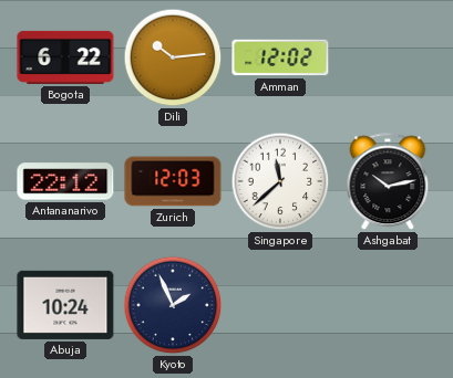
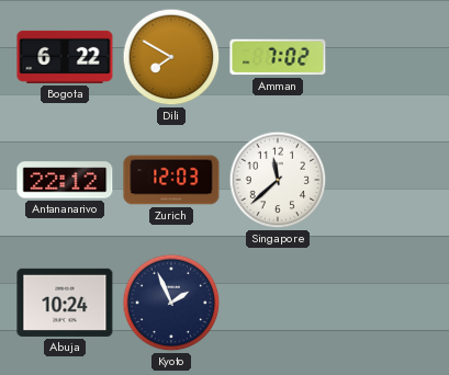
Dili: 10:14 -> 7:50
Amman: 12:02 -> 7:02
Ashgabat: 10:13 -> none
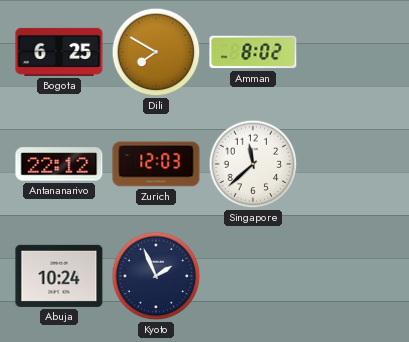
Bogota: 6:22 -> 6:25
Amman: 7:02 -> 8:02
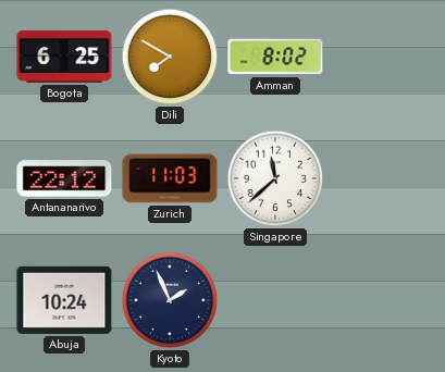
Zurich: 12:03 -> 11:03
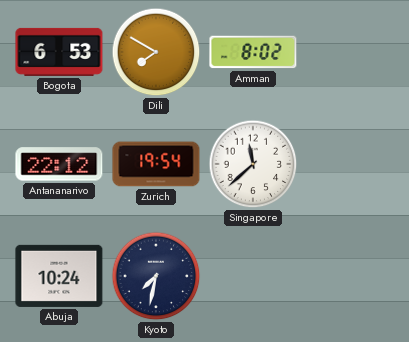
Bogota: 6:25 -> 6:53
Zurich: 11:03 -> 19:54
Kyoto: 1:56 -> 7:32
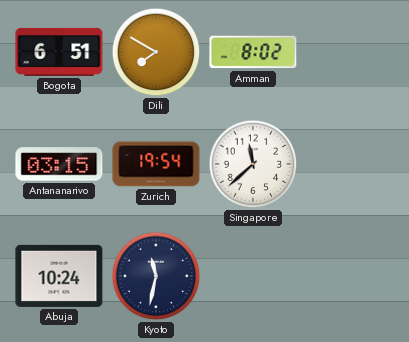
Bogota: 6:53 -> 6:51
Antananarivo: 22:12 -> 03:15
Kyoto: 7:32 -> 11:32
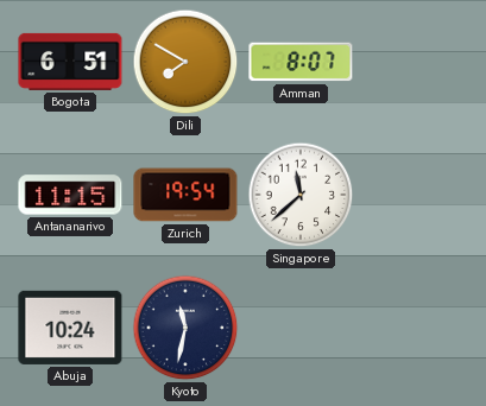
Amman: 8:02 -> 8:07
Antananarivo: 03:15 -> 11:15
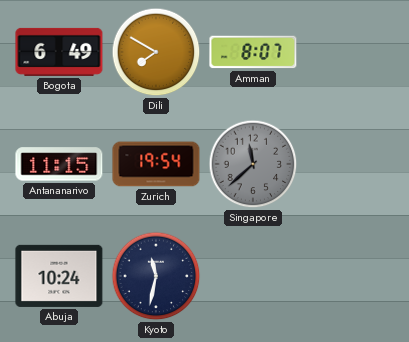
Bogota: 6:51 -> 6:49
Singapore dial: white -> grey
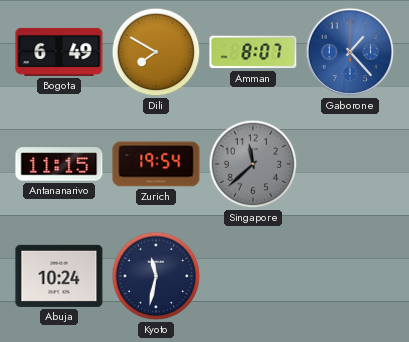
Gaborone: none -> 1:23
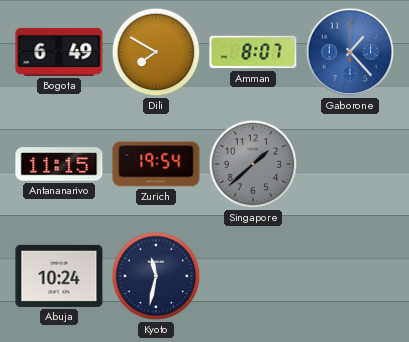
Singapore: 11:38 -> 1:38
